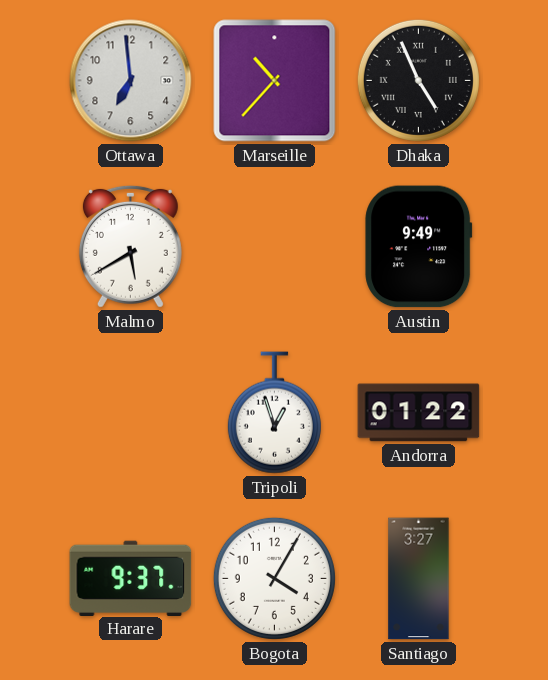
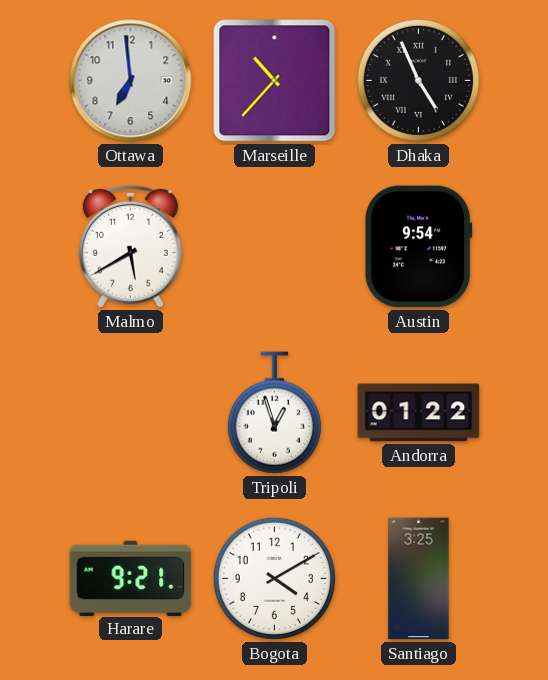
Austin: 9:49 -> 9:54
Harare: 9:37 -> 9:21
Bogota: 4:05 -> 4:10
Santiago: 3:27 -> 3:25
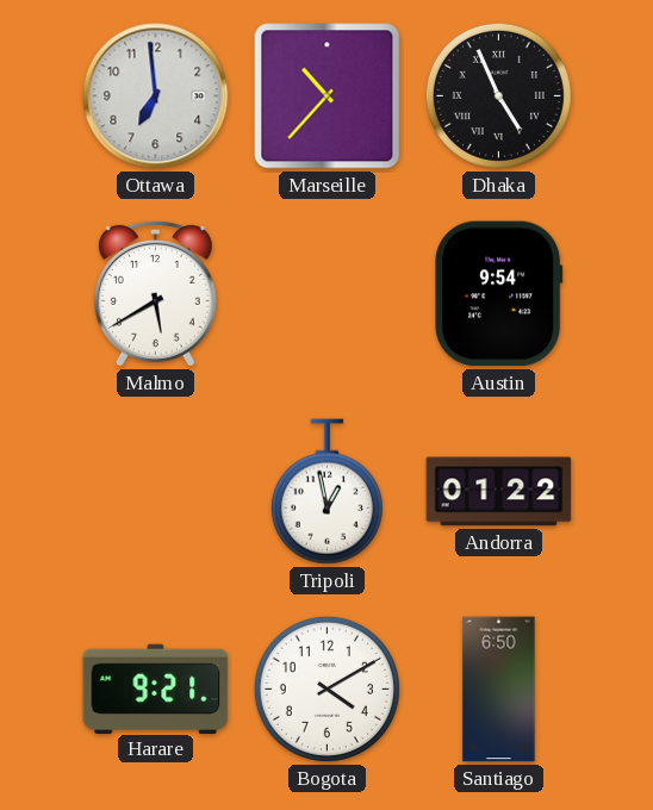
Tripoli: 12:57 -> 12:58
Santiago: 3:25 -> 6:50
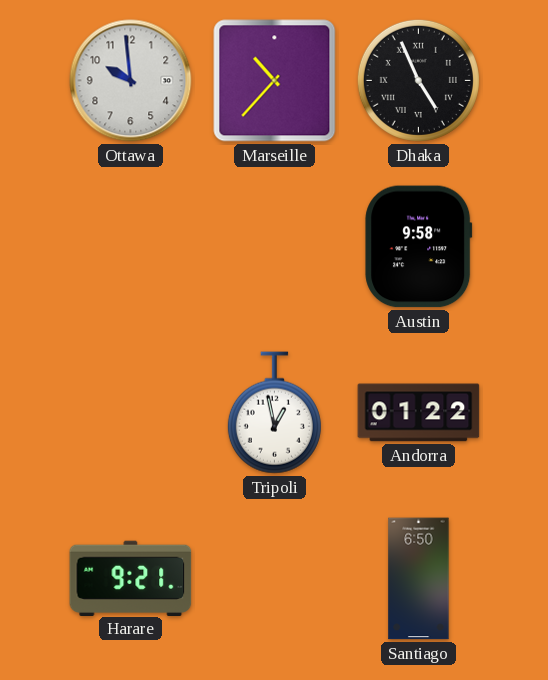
Ottawa: 6:59 -> 9:59
Malmo: 5:40 -> none
Austin: 9:54 -> 9:58
Bogota: 4:10 -> none
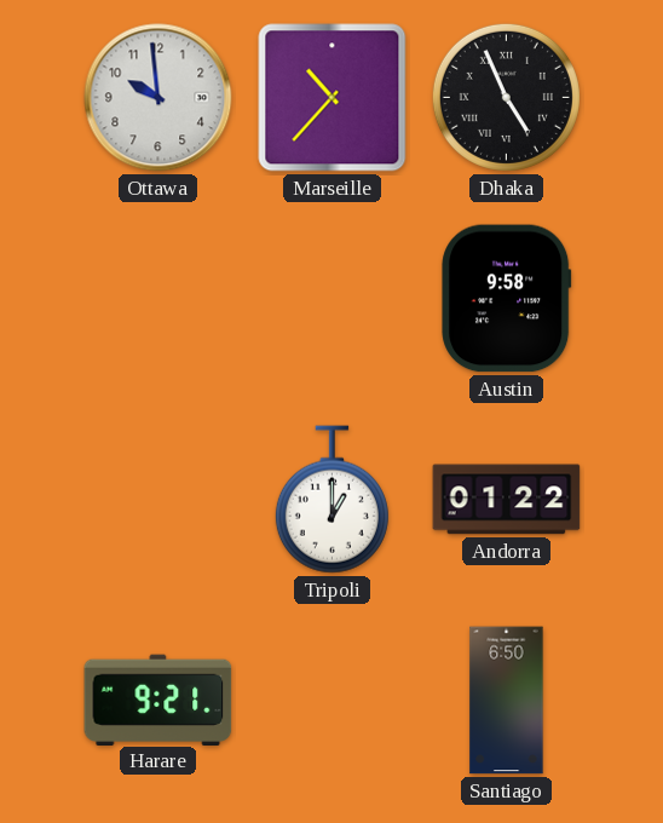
Tripoli: 12:58 -> 1:00
